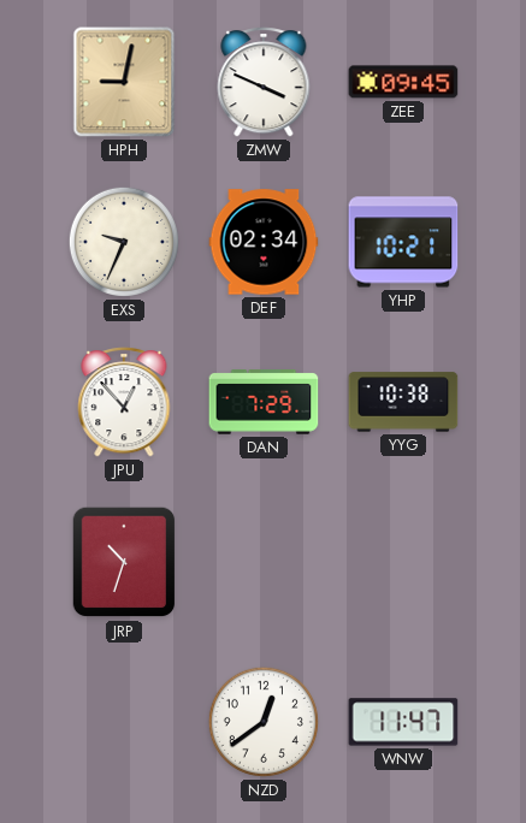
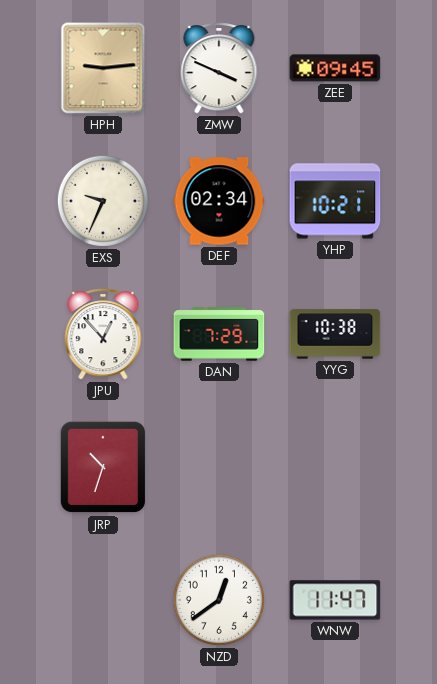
HPH: 9:02 -> 9:14
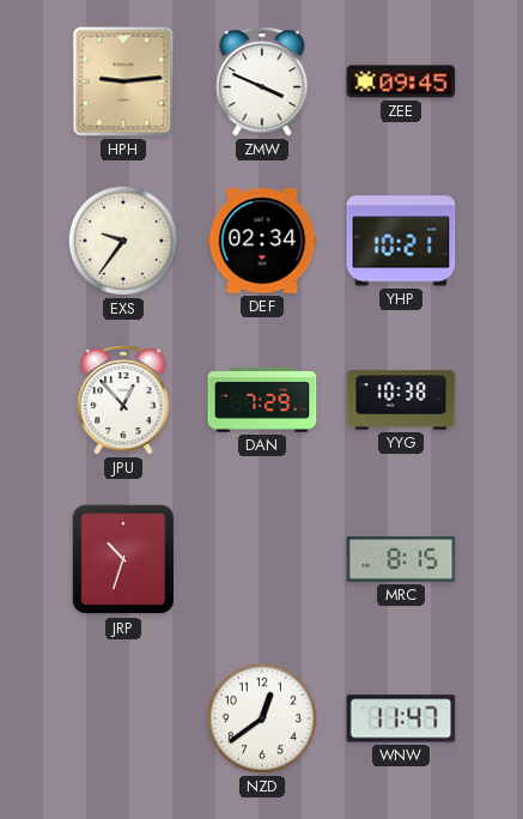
EXS: 9:34 -> 9:36
MRC: none -> 8:15
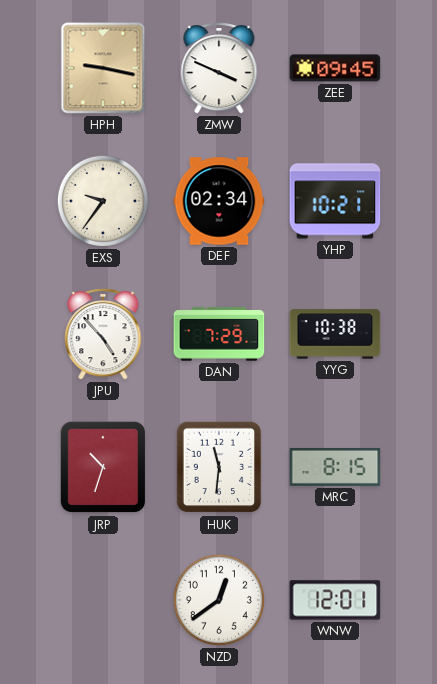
HPH: 9:14 -> 9:17
JPU: 12:53 -> 4:53
HUK: none -> 11:31
WNW: 11:47 -> 12:01
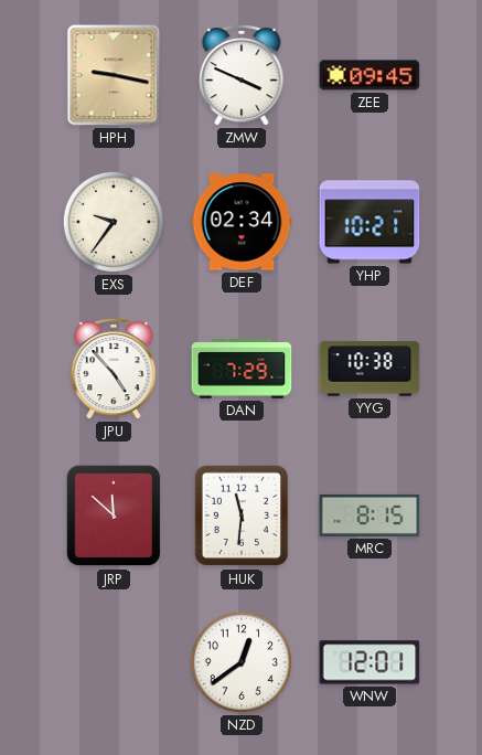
JRP: 10:33 -> 11:52
